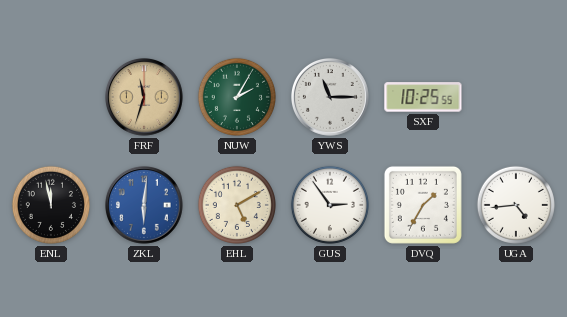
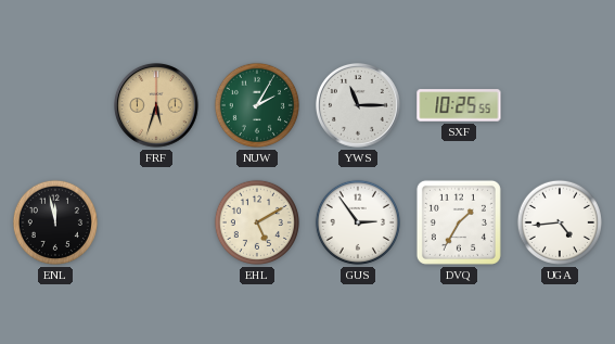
FRF: 11:33 -> 5:33
ZKL: 6:01 -> none
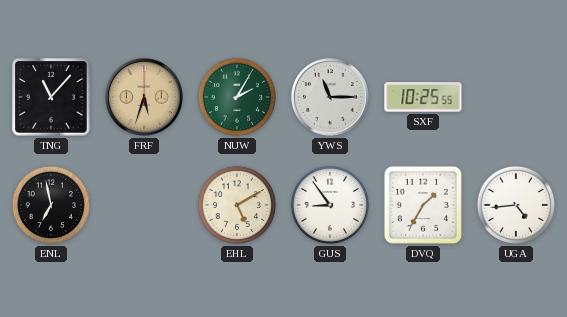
TNG: none -> 11:07
ENL: 11:58 -> 6:58
GUS: 2:54 -> 8:54
